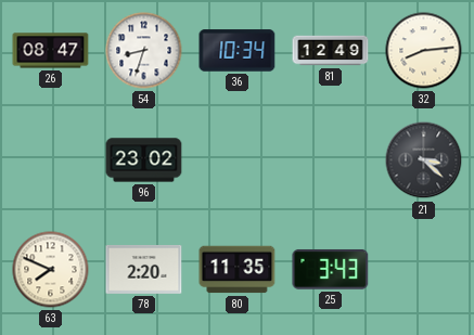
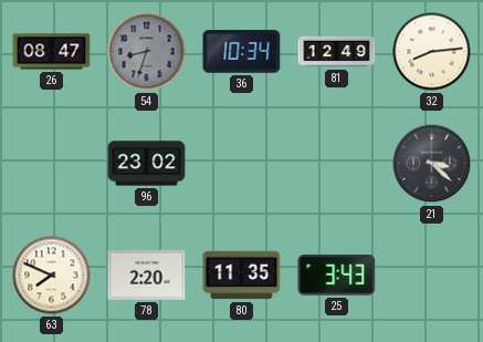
54 dial: white -> grey
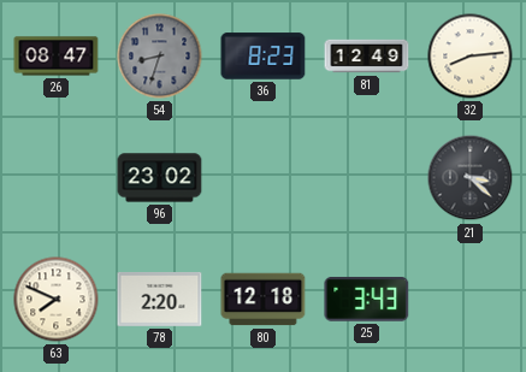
36: 10:34 -> 8:23
80: 11:35 -> 12:18
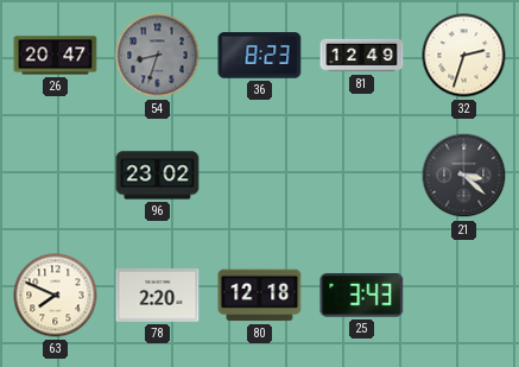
26: 08:47 -> 20:47
32: 8:14 -> 2:33
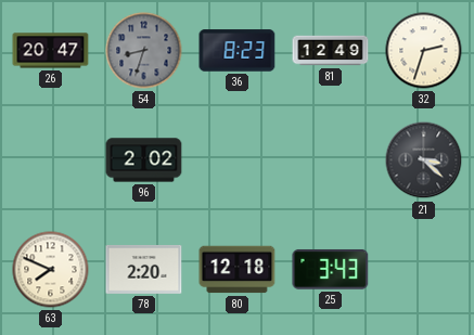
96: 23:02 -> 2:02
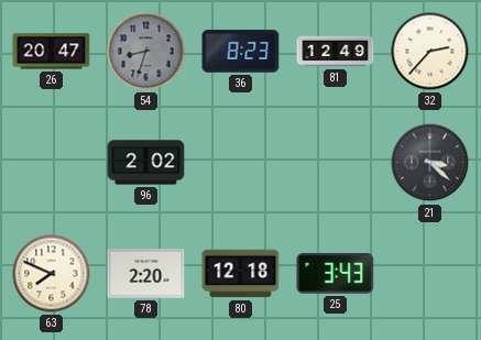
32: 2:33 -> 2:37
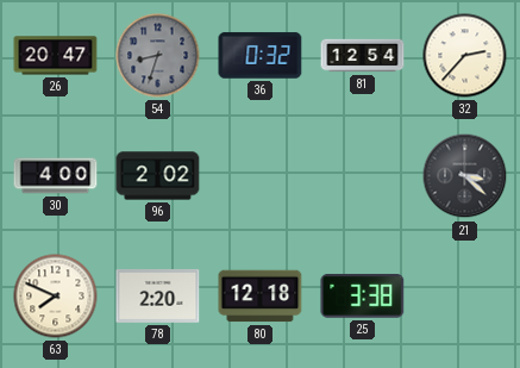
36: 8:23 -> 0:32
81: 12:49 -> 12:54
30: none -> 4:00
25: 3:43 -> 3:38
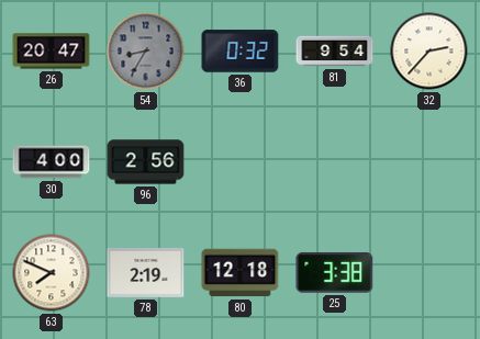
54: 8:33 -> 8:35
81: 12:54 -> 9:54
96: 2:02 -> 2:56
21: 3:22 -> none
78: 2:20 -> 2:19
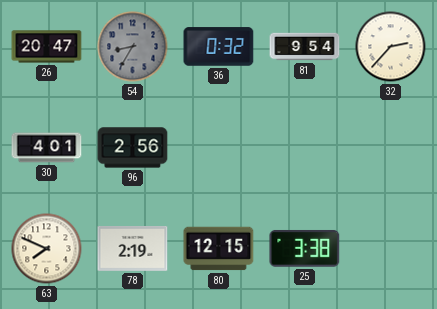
30: 4:00 -> 4:01
80: 12:18 -> 12:15
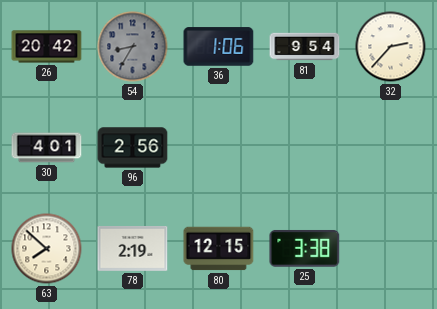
26: 20:47 -> 20:42
36: 0:32 -> 1:06
63: 7:49 -> 7:52
